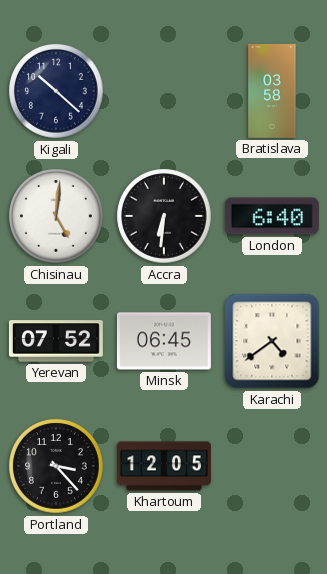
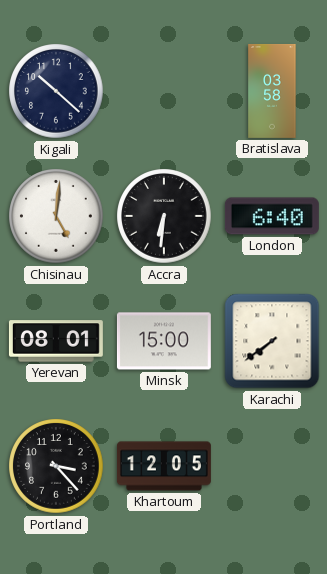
Yerevan: 07:52 -> 08:01
Minsk: 06:45 -> 15:00
Karachi: 4:39 -> 7:39
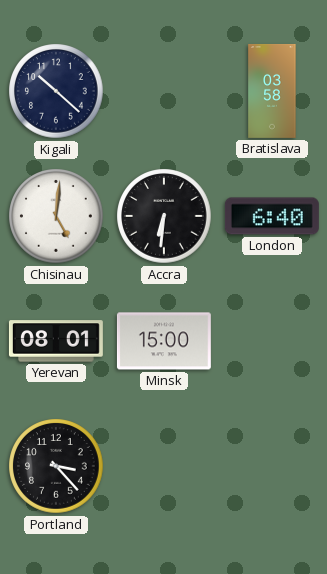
Karachi: 7:39 -> none
Khartoum: 12:05 -> none
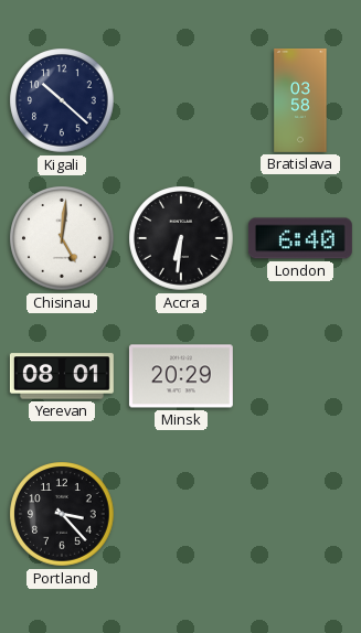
Minsk: 15:00 -> 20:29
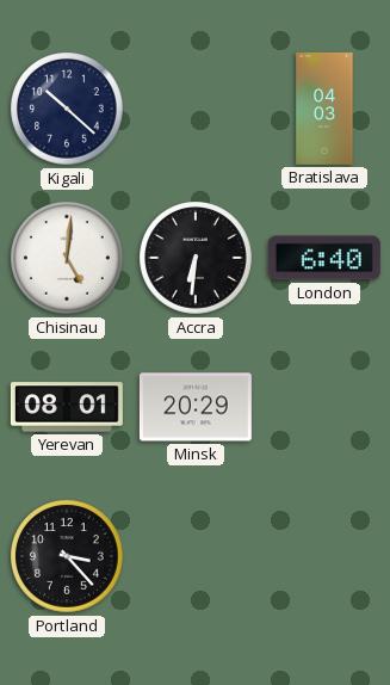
Bratislava: 03:58 -> 04:03
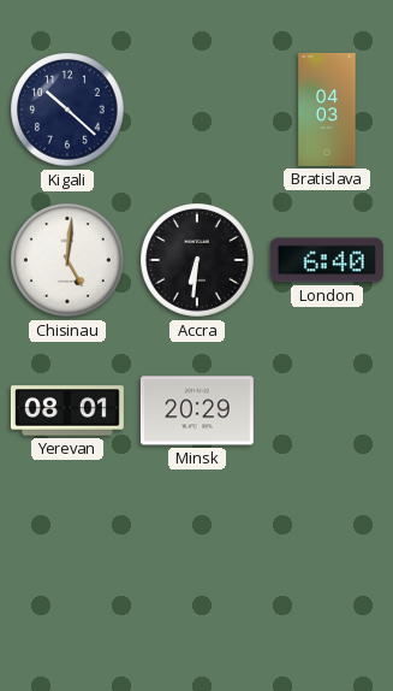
Portland: 3:23 -> none
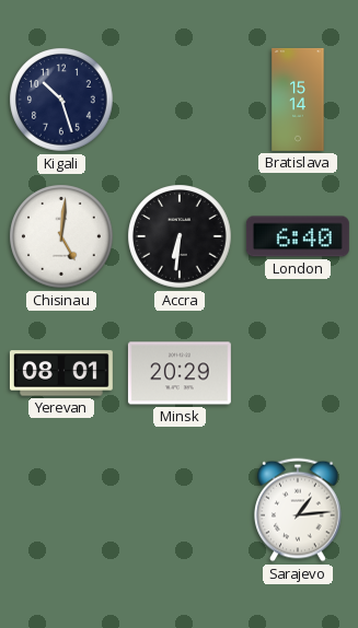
Kigali: 10:22 -> 10:27
Bratislava: 04:03 -> 15:14
Sarajevo: none -> 1:14
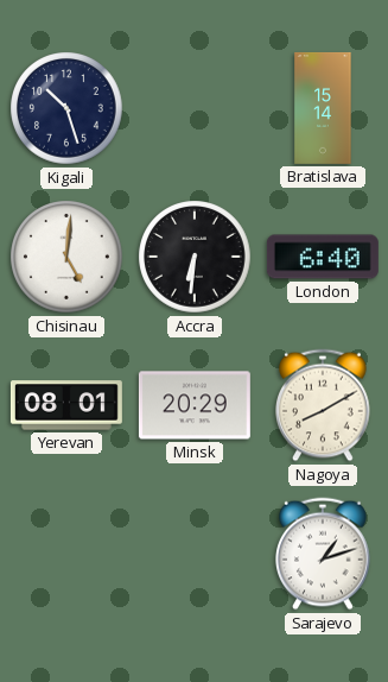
Nagoya: none -> 8:10
Sarajevo: 1:14 -> 1:12
